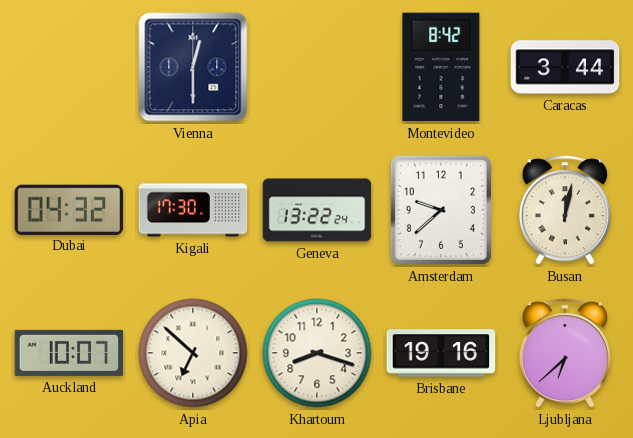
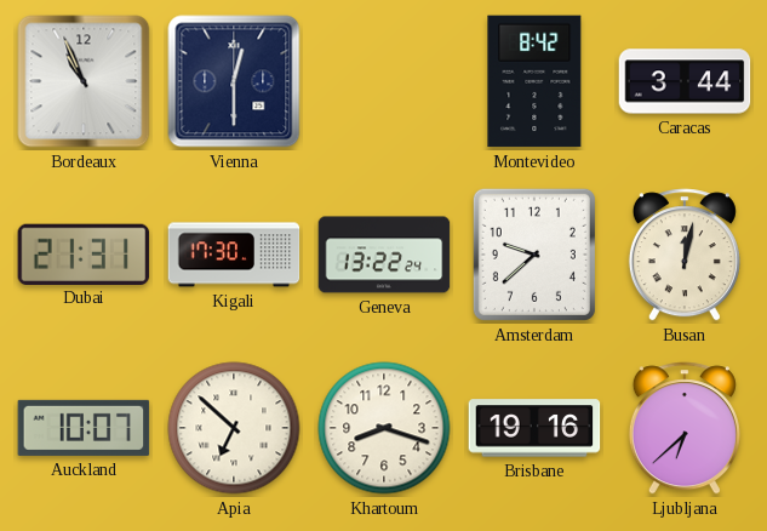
Bordeaux: none -> 10:56
Dubai: 04:32 -> 21:31
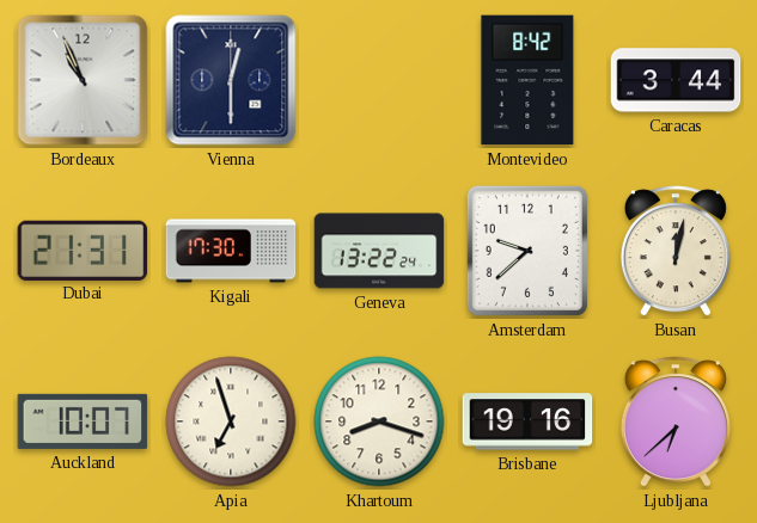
Apia: 6:52 -> 6:57
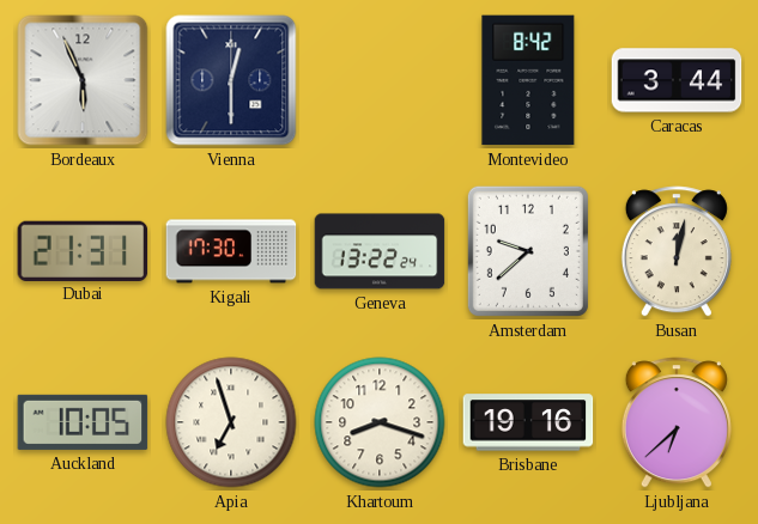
Bordeaux: 10:56 -> 5:56
Auckland: 10:07 -> 10:05
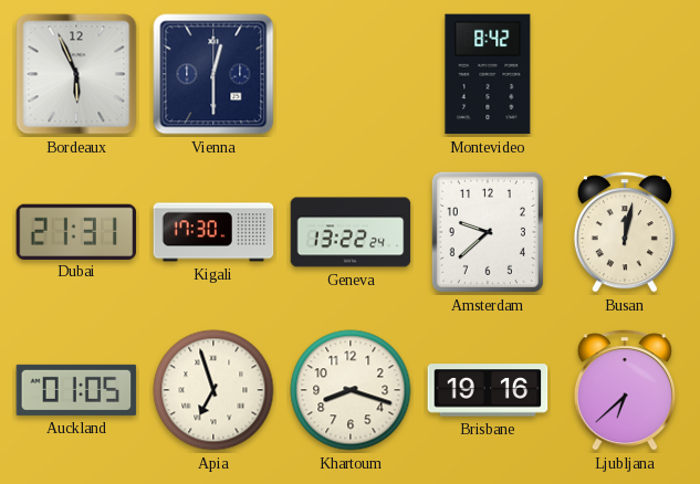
Caracas: 3:44 -> none
Auckland: 10:05 -> 01:05
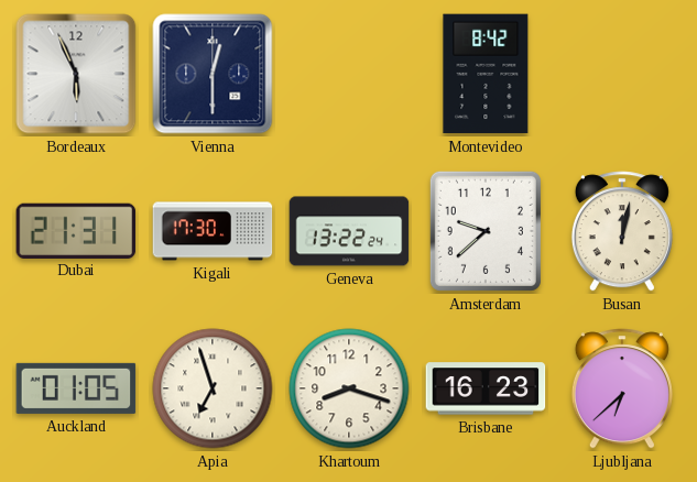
Brisbane: 19:16 -> 16:23
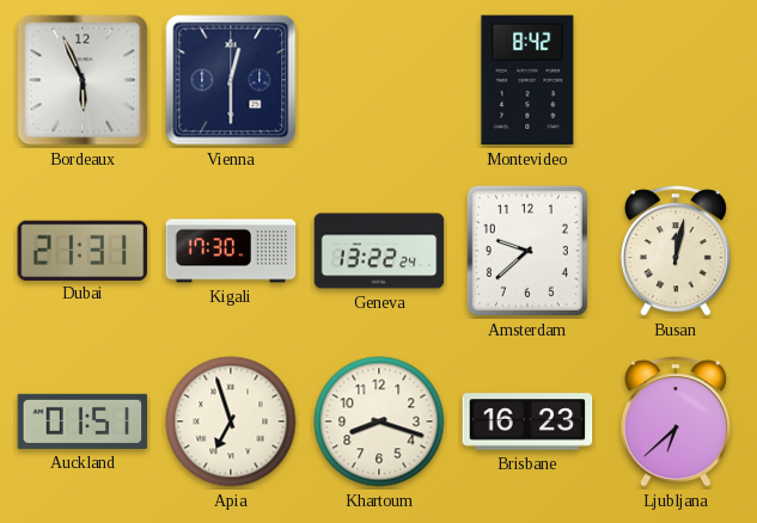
Auckland: 01:05 -> 01:51
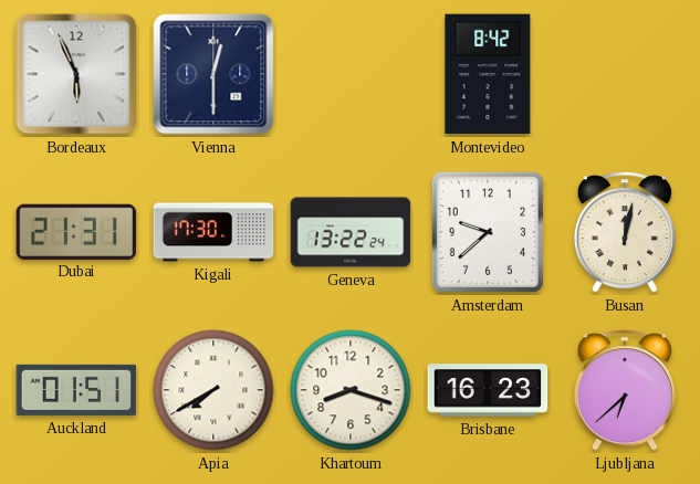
Apia: 6:57 -> 7:40
